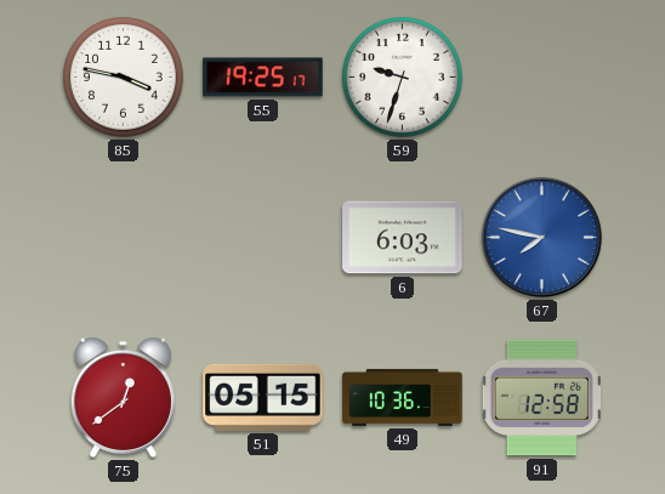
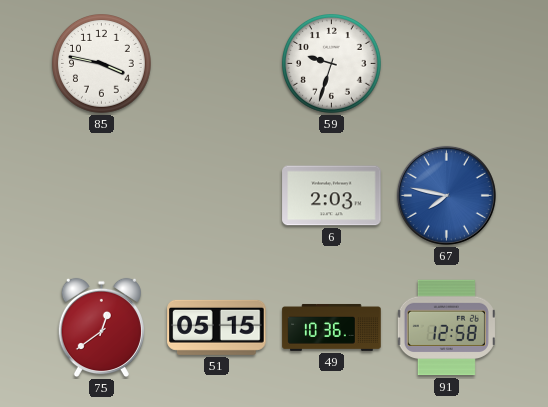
55: 19:25 -> none
6: 6:03 -> 2:03
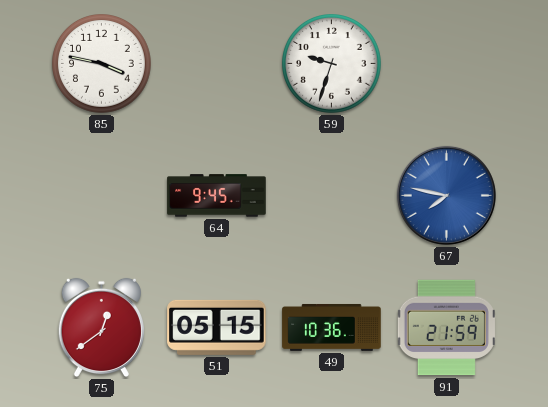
64: none -> 9:45
6: 2:03 -> none
91: 12:58 -> 21:59
